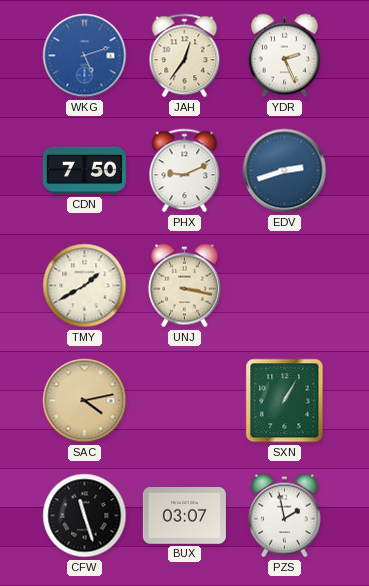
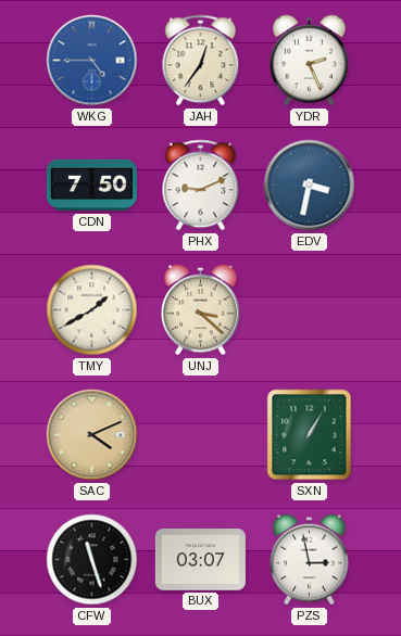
WKG: 5:12 -> 4:45
EDV: 2:42 -> 3:32
UNJ: 3:17 -> 3:22
SAC: 4:13 -> 4:11
PZS: 1:58 -> 2:58
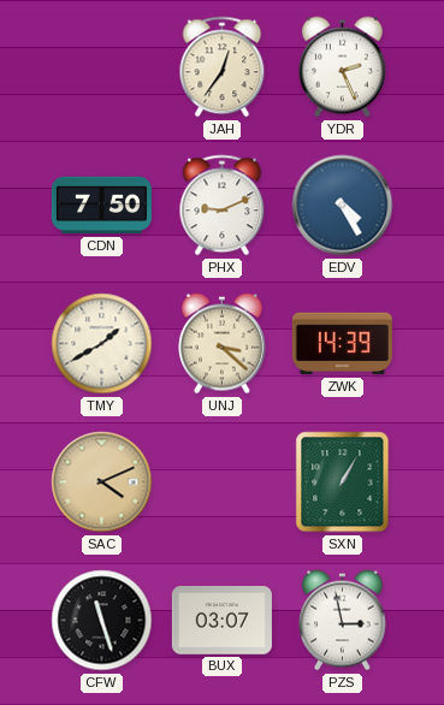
WKG: 4:45 -> none
EDV: 3:32 -> 4:25
ZWK: none -> 14:39
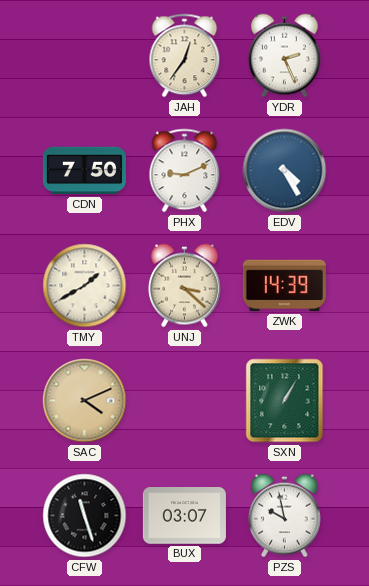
PZS: 2:58 -> 9:58
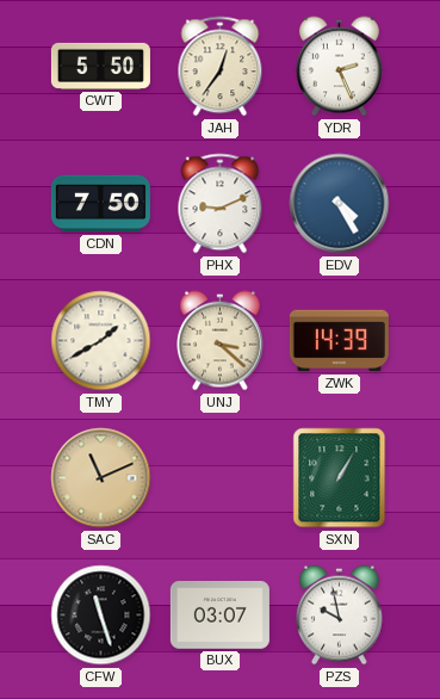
CWT: none -> 5:50
SAC: 4:11 -> 11:11
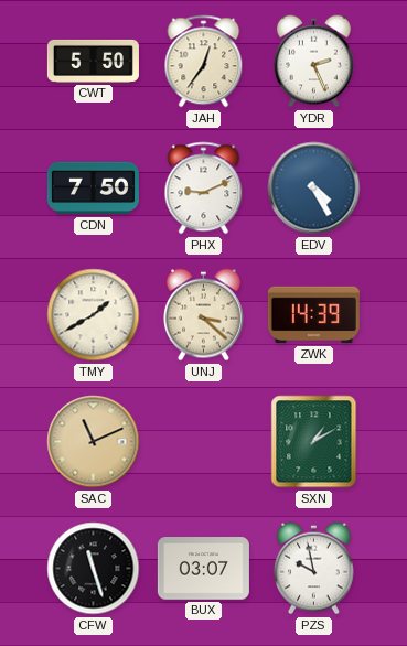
SXN: 1:05 -> 1:10
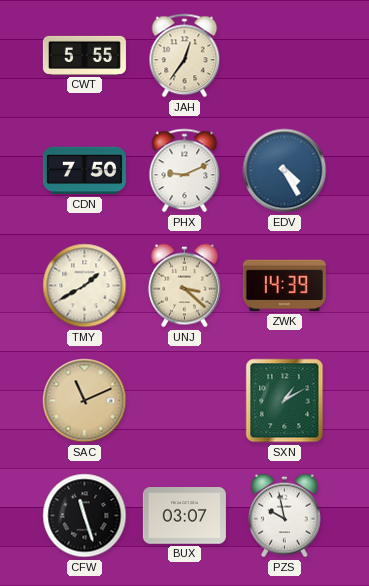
CWT: 5:50 -> 5:55
YDR: 2:26 -> none
